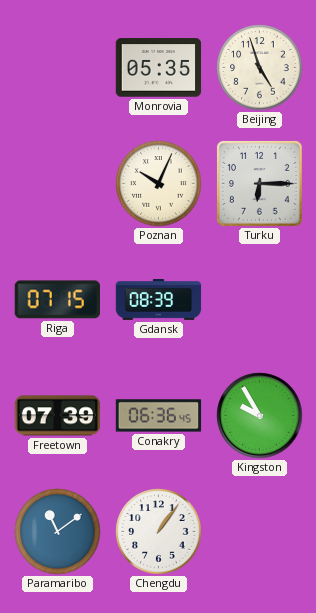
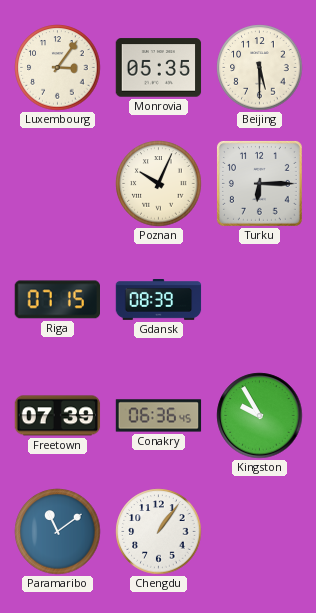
Luxembourg: none -> 3:06
Beijing: 4:57 -> 5:30
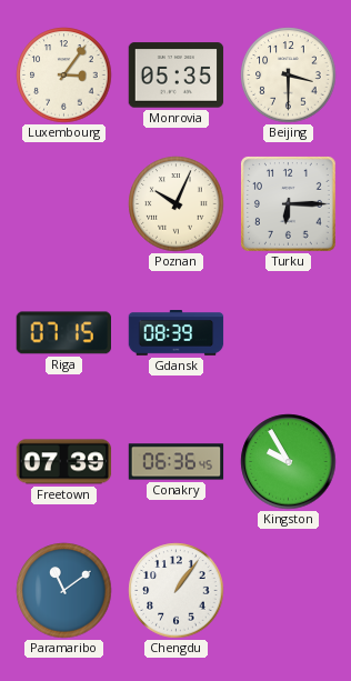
Beijing: 5:30 -> 3:30
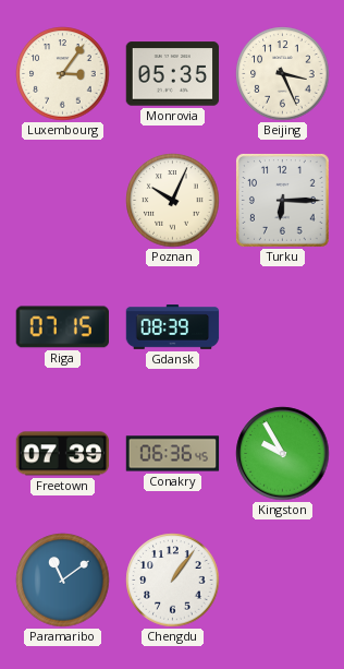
Beijing: 3:30 -> 3:26
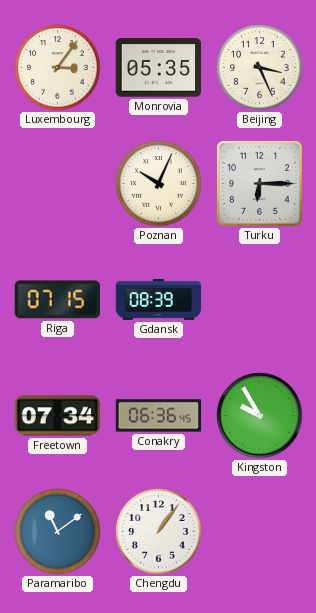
Freetown: 07:39 -> 07:34
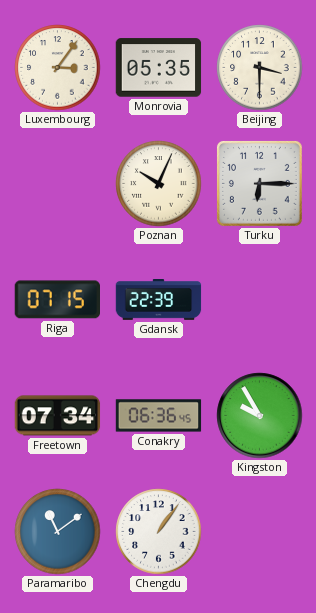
Beijing: 3:26 -> 3:30
Gdansk: 08:39 -> 22:39
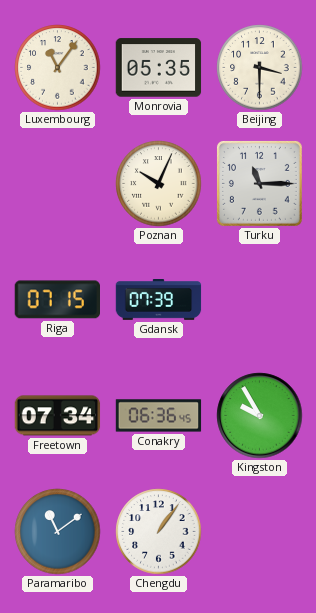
Luxembourg: 3:06 -> 11:06
Turku: 6:15 -> 11:15
Gdansk: 22:39 -> 07:39
